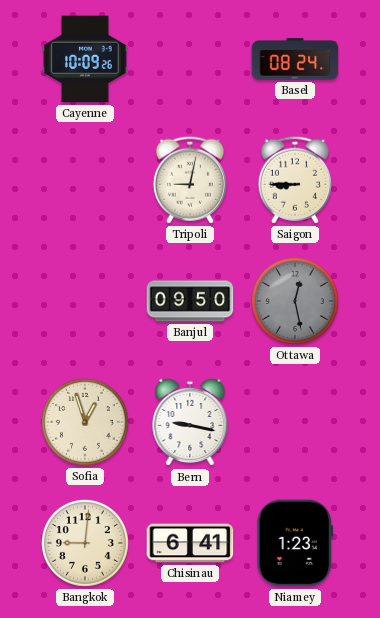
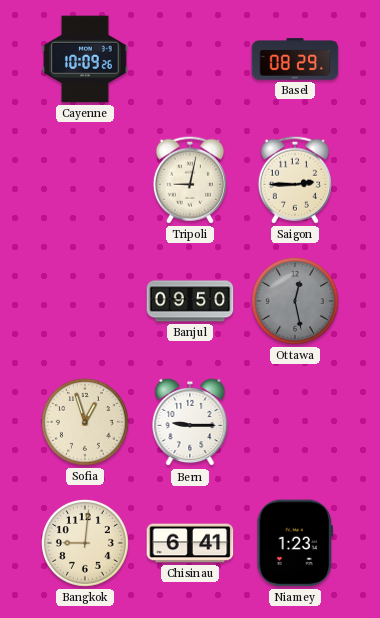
Basel: 08:24 -> 08:29
Saigon: 8:45 -> 2:45
Bern: 9:17 -> 9:15
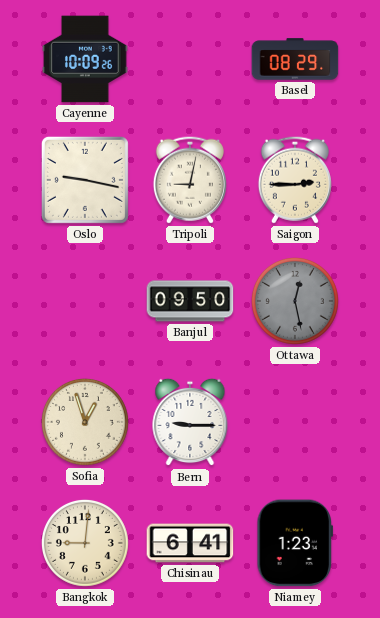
Oslo: none -> 9:17
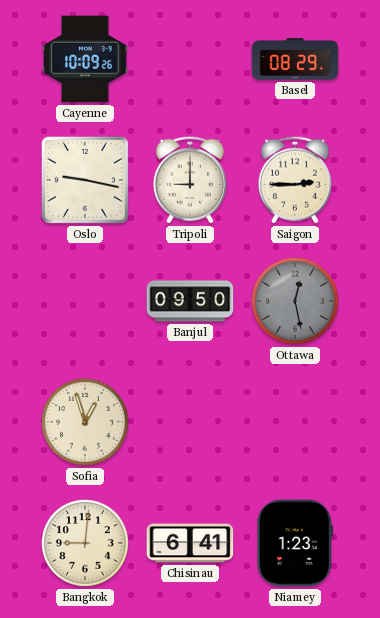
Tripoli: 9:02 -> 9:00
Bern: 9:15 -> none
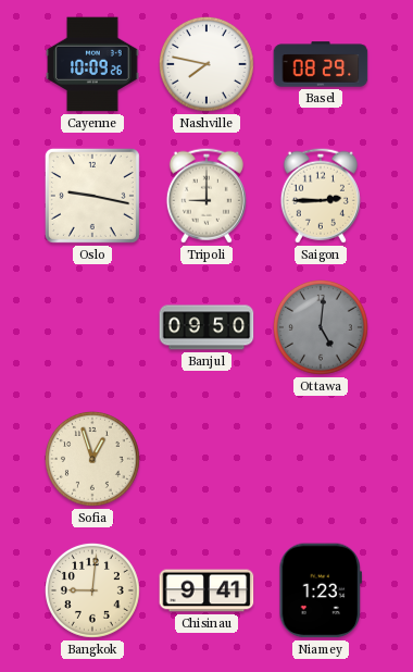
Nashville: none -> 7:47
Ottawa: 12:28 -> 5:01
Chisinau: 6:41 -> 9:41
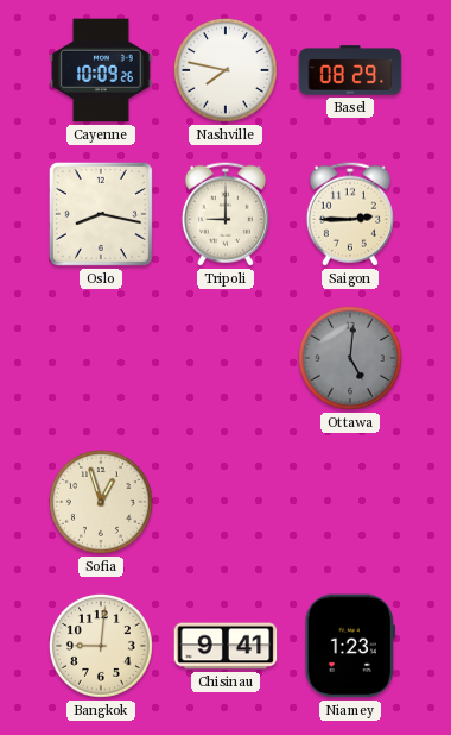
Oslo: 9:17 -> 8:17
Banjul: 09:50 -> none
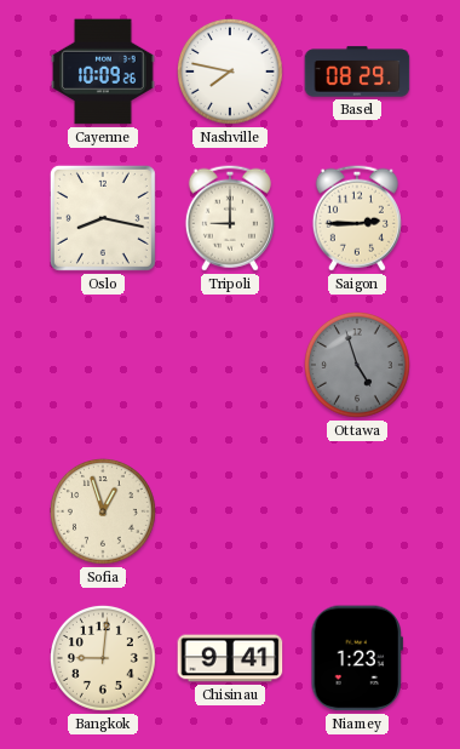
Ottawa: 5:01 -> 4:57
